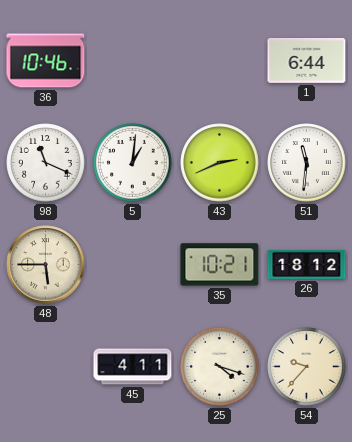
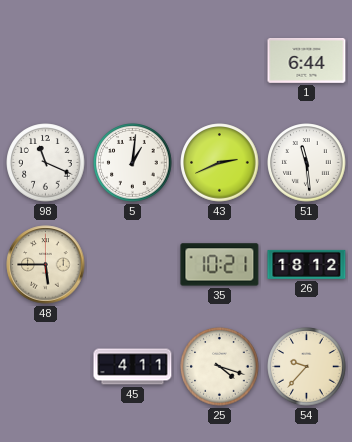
36: 10:46 -> none
51: 11:31 -> 11:29
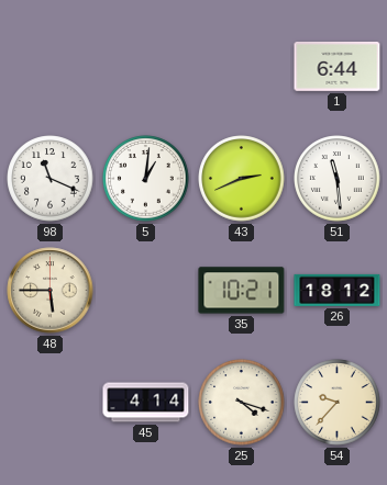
45: 4:11 -> 4:14
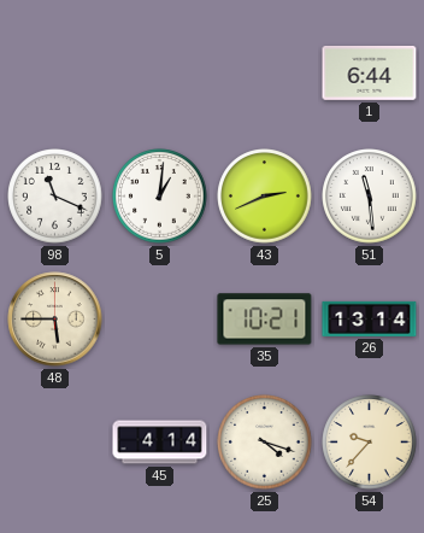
26: 18:12 -> 13:14
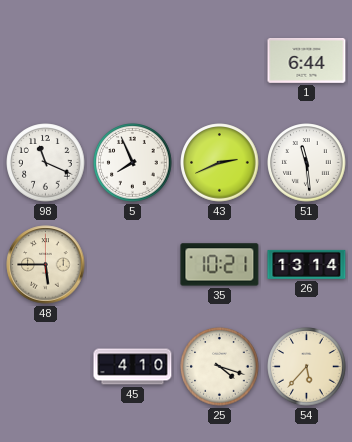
5: 1:01 -> 7:56
45: 4:14 -> 4:10
54: 9:37 -> 5:37
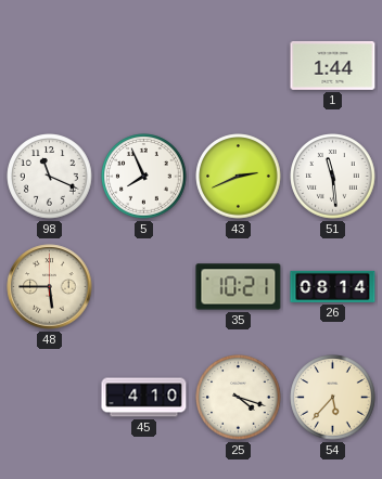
1: 6:44 -> 1:44
26: 13:14 -> 08:14
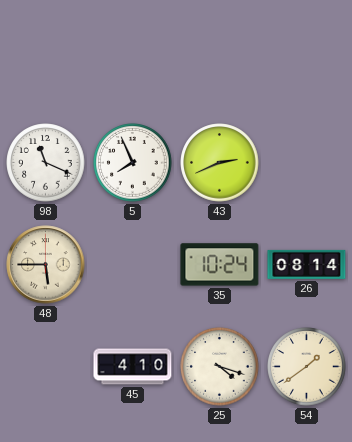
1: 1:44 -> none
51: 11:29 -> none
35: 10:21 -> 10:24
54: 5:37 -> 1:39
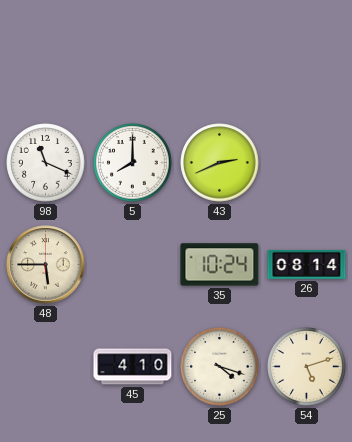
5: 7:56 -> 8:00
54: 1:39 -> 5:12
